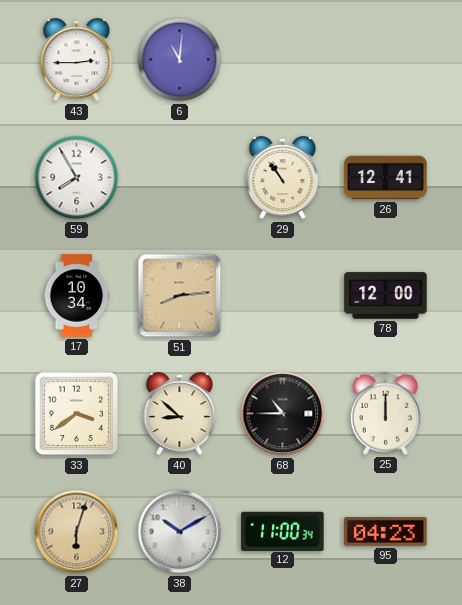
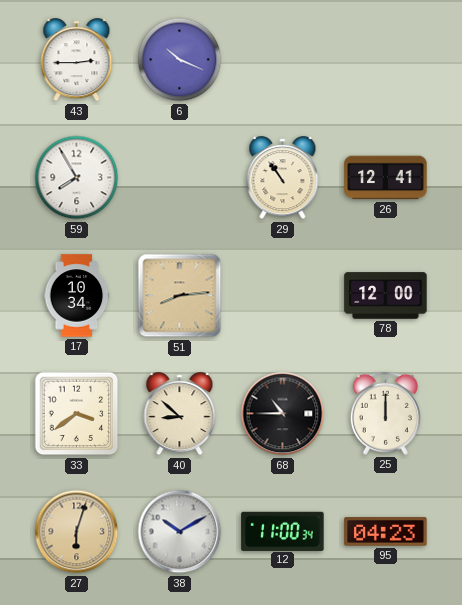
6: 11:01 -> 10:19
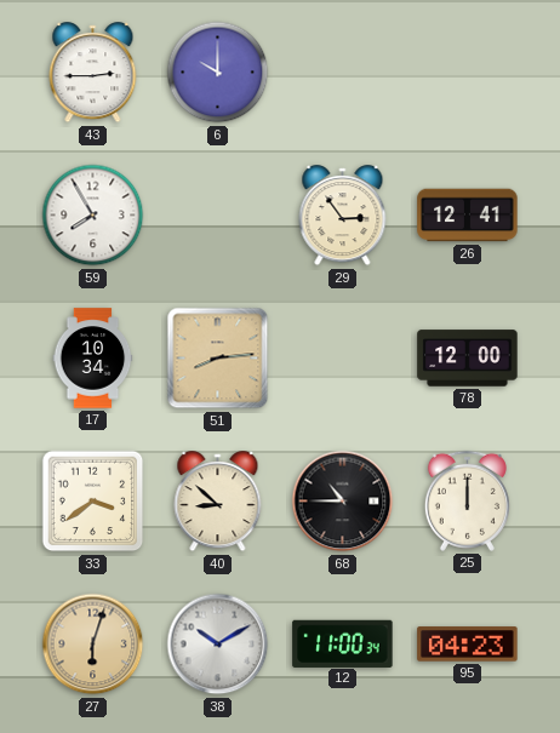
6: 10:19 -> 10:00
29: 10:54 -> 2:54
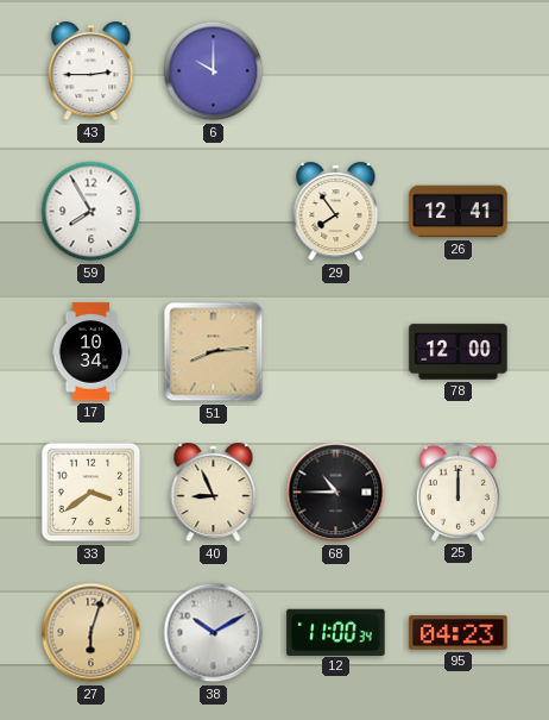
29: 2:54 -> 7:54
40: 8:52 -> 8:56
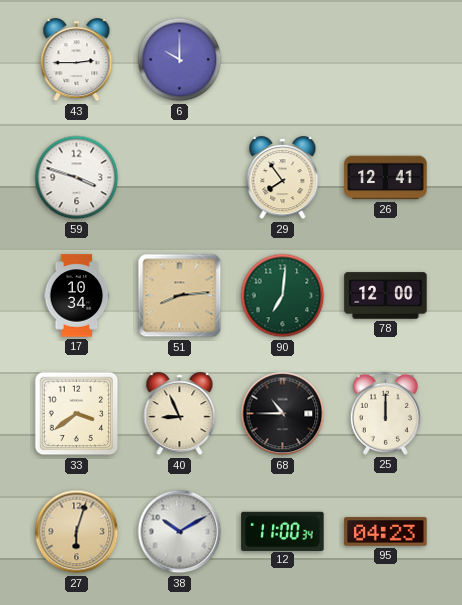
59: 7:55 -> 3:48
90: none -> 7:01
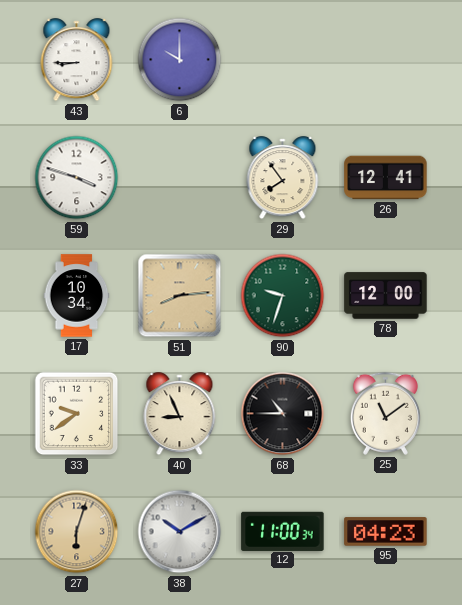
43: 2:45 -> 8:45
90: 7:01 -> 9:33
33: 3:39 -> 9:39
25: 12:00 -> 11:09
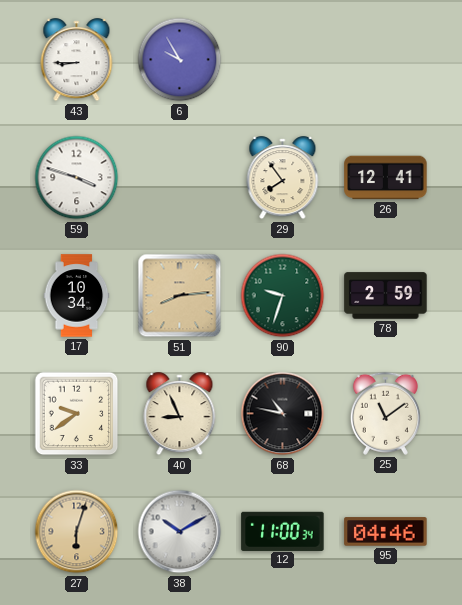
6: 10:00 -> 9:55
78: 12:00 -> 2:59
68: 10:45 -> 10:47
95: 04:23 -> 04:46
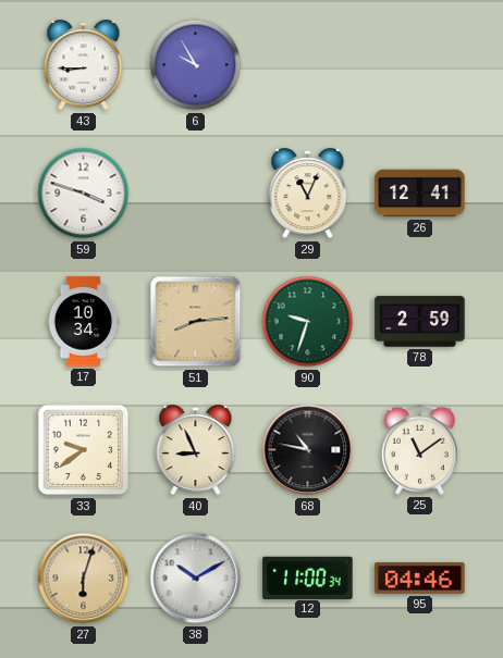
29: 7:54 -> 11:04
